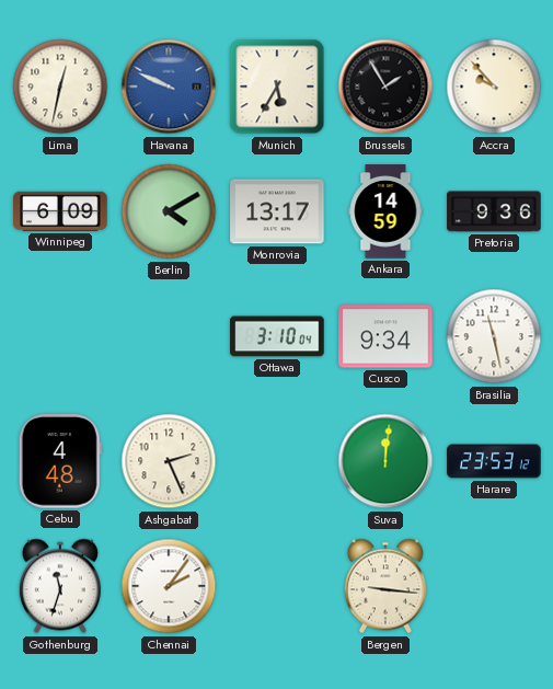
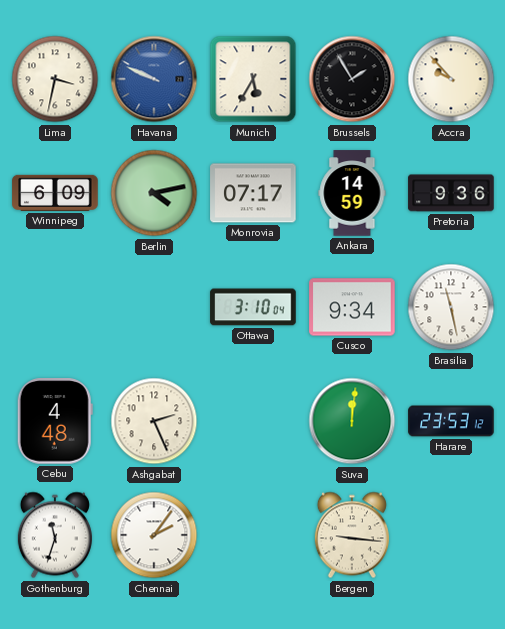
Lima: 12:32 -> 3:32
Berlin: 4:10 -> 4:13
Monrovia: 13:17 -> 07:17
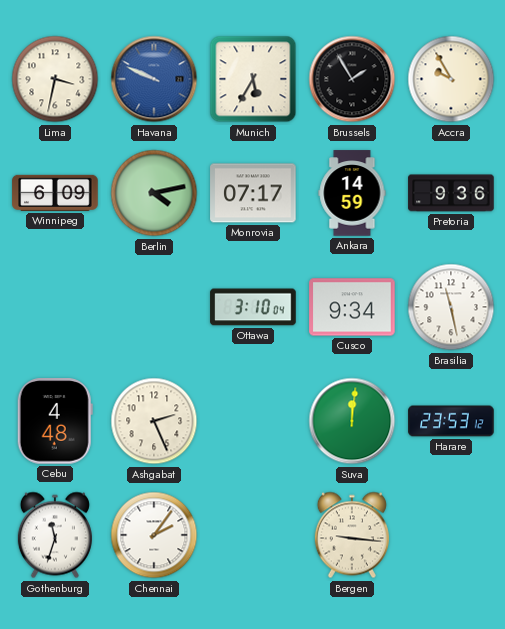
Accra: 9:53 -> 9:55
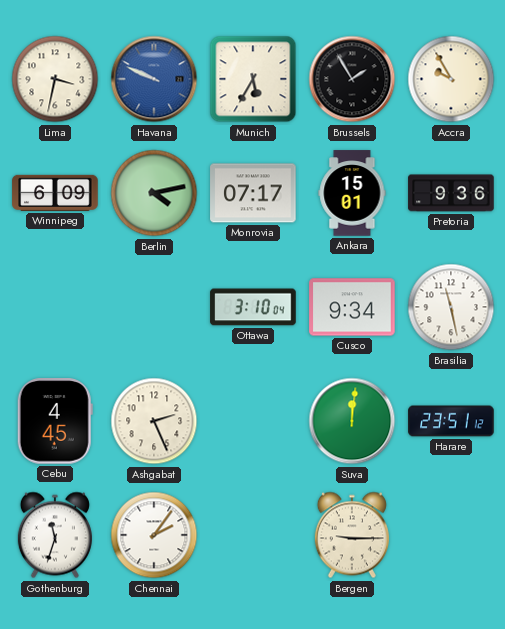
Ankara: 14:59 -> 15:01
Cebu: 4:48 -> 4:45
Harare: 23:53 -> 23:51
Bergen: 9:16 -> 9:15
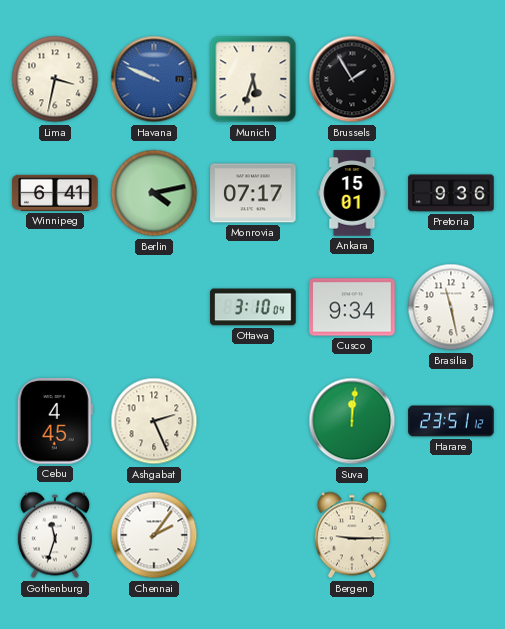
Munich: 5:35 -> 5:33
Accra: 9:55 -> none
Winnipeg: 6:09 -> 6:41
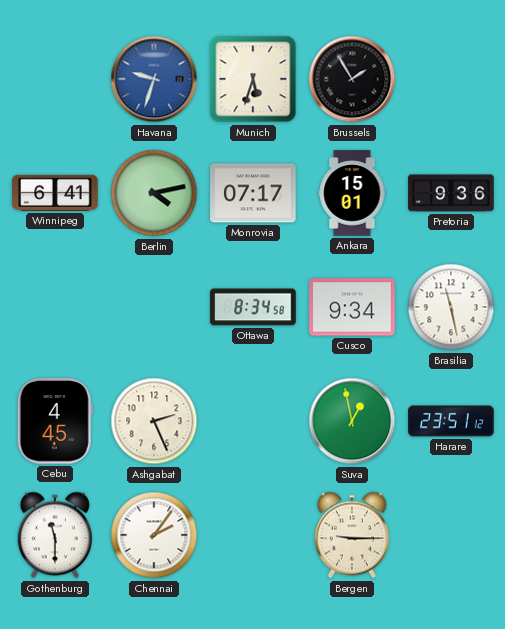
Lima: 3:32 -> none
Havana: 9:49 -> 9:33
Ottawa: 3:10 -> 8:34
Suva: 12:01 -> 12:58
Gothenburg: 11:33 -> 11:30
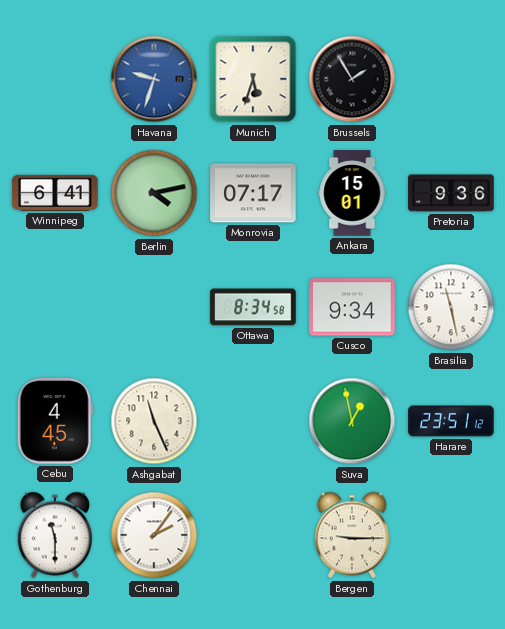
Ashgabat: 2:26 -> 11:26
